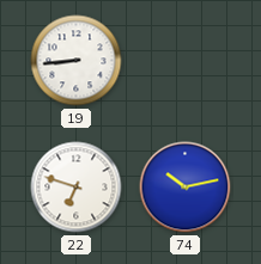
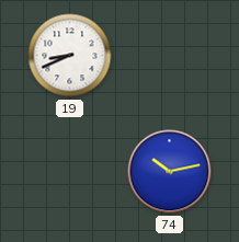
19: 8:44 -> 8:41
22: 6:48 -> none
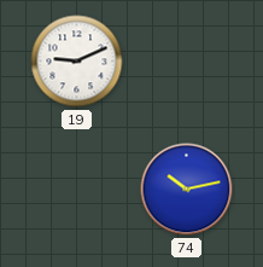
19: 8:41 -> 9:11
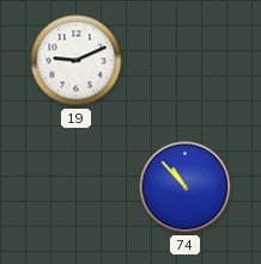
74: 10:13 -> 10:53
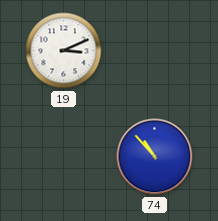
19: 9:11 -> 3:11
